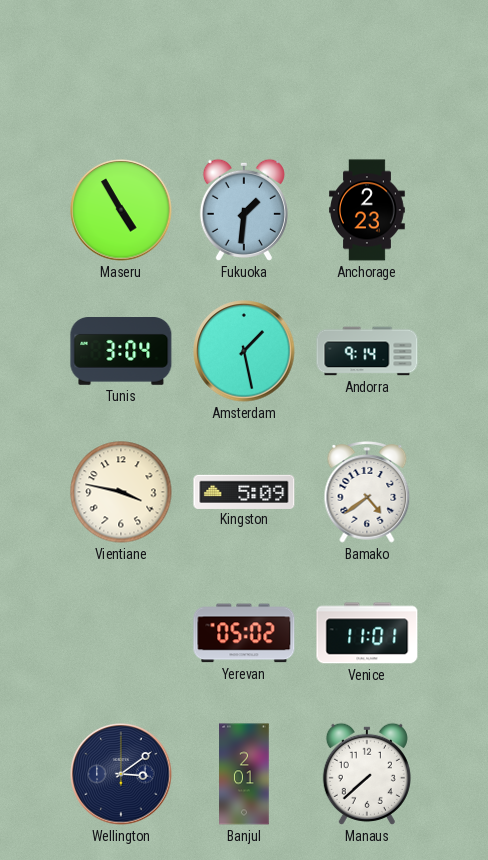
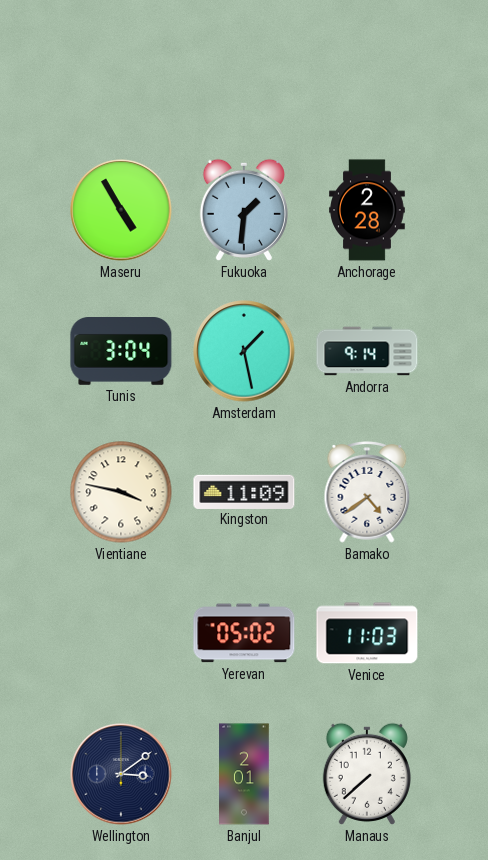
Anchorage: 2:23 -> 2:28
Kingston: 5:09 -> 11:09
Venice: 11:01 -> 11:03
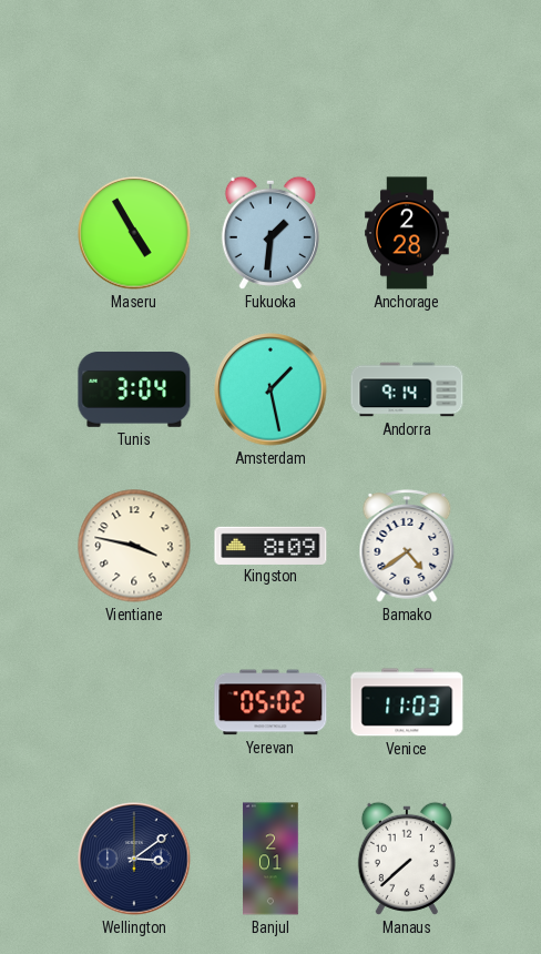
Kingston: 11:09 -> 8:09
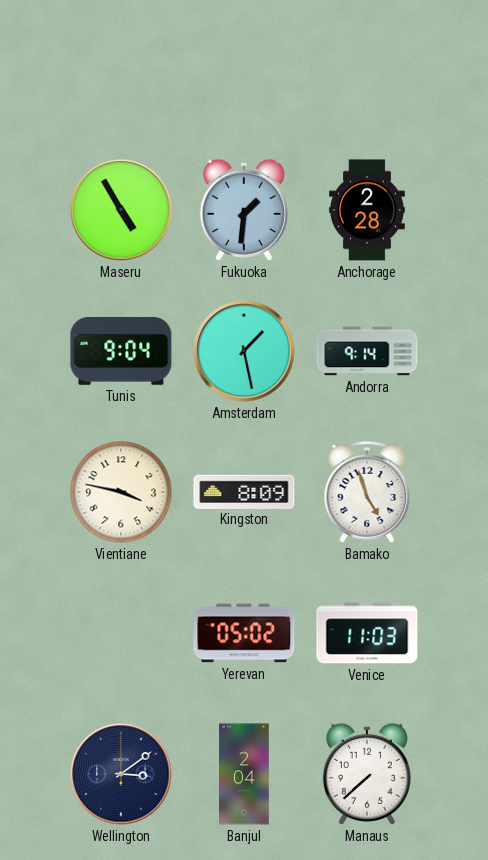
Tunis: 3:04 -> 9:04
Bamako: 4:39 -> 4:57
Banjul: 2:01 -> 2:04
